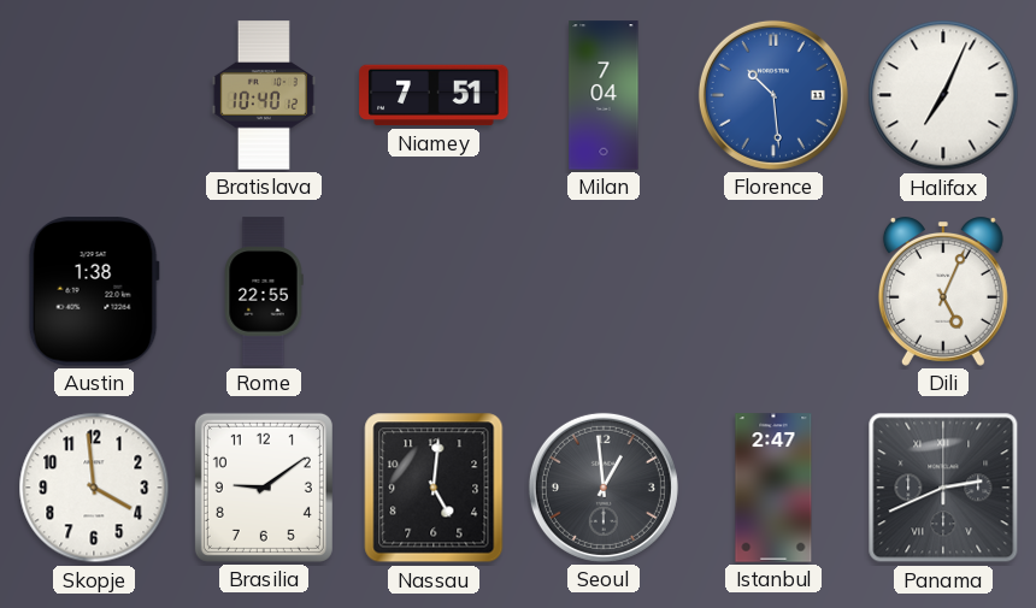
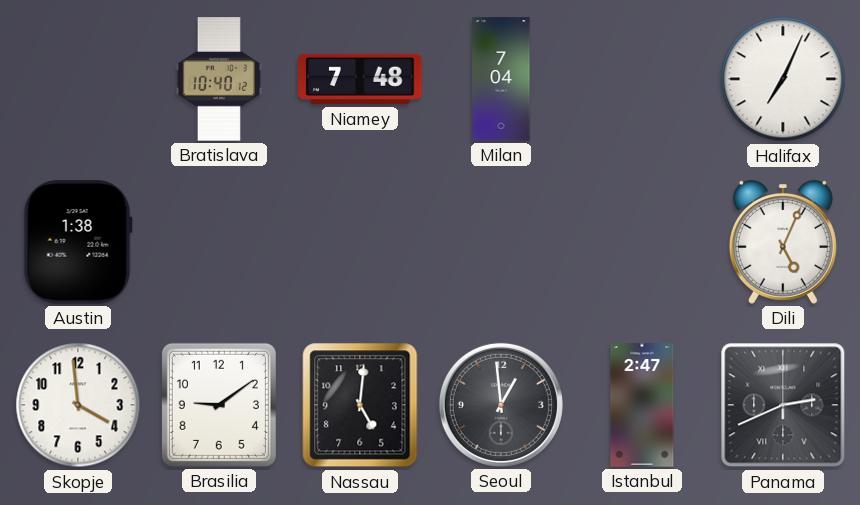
Niamey: 7:51 -> 7:48
Florence: 10:29 -> none
Rome: 22:55 -> none
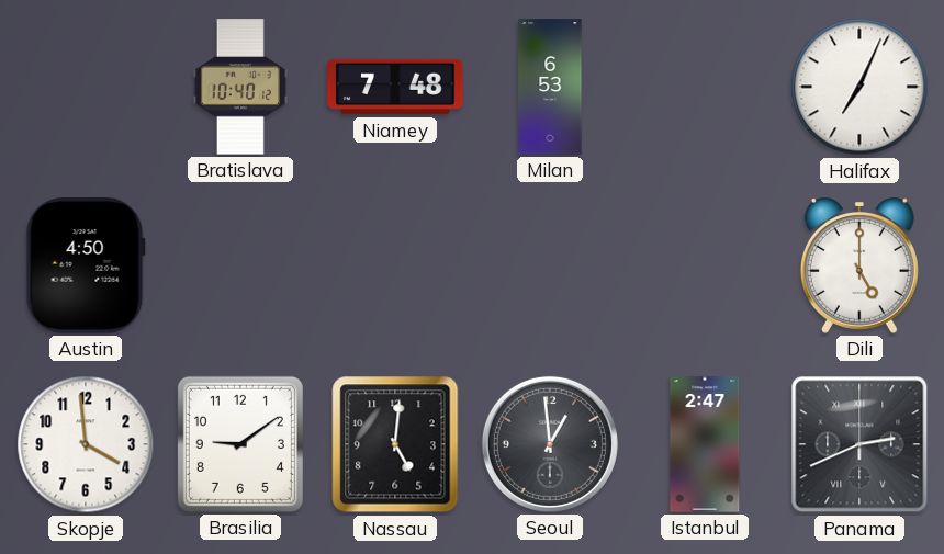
Milan: 7:04 -> 6:53
Austin: 1:38 -> 4:50
Dili: 5:04 -> 5:00
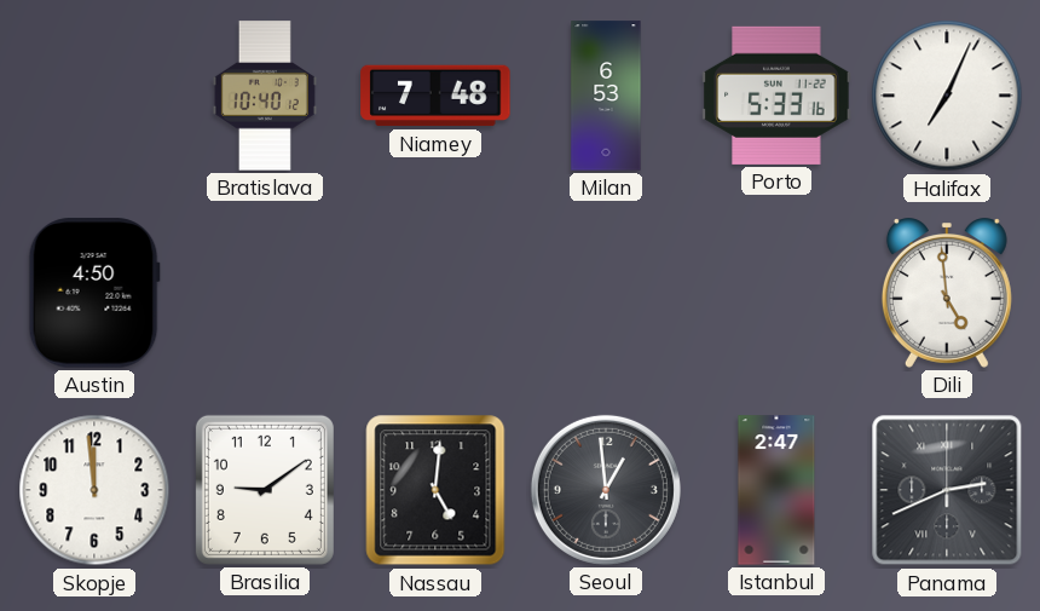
Porto: none -> 5:33
Dili: 5:00 -> 4:59
Skopje: 3:59 -> 11:59
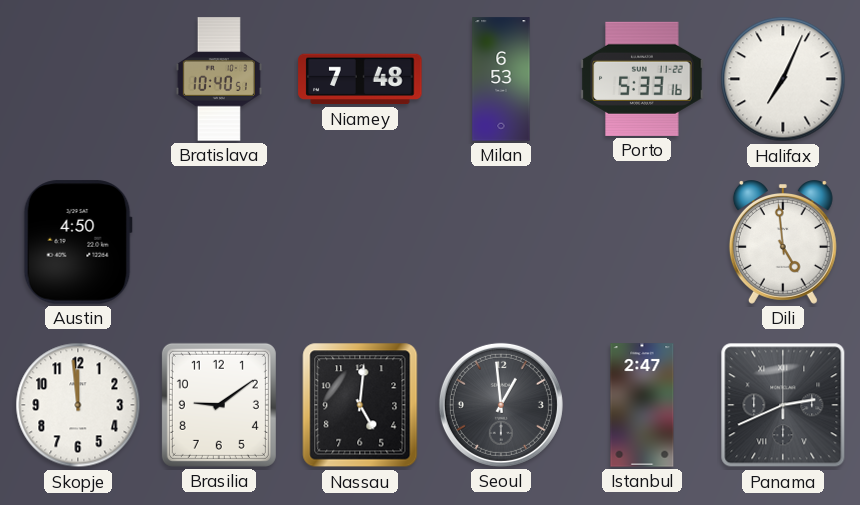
Bratislava: 10:40:12 -> 10:40:51
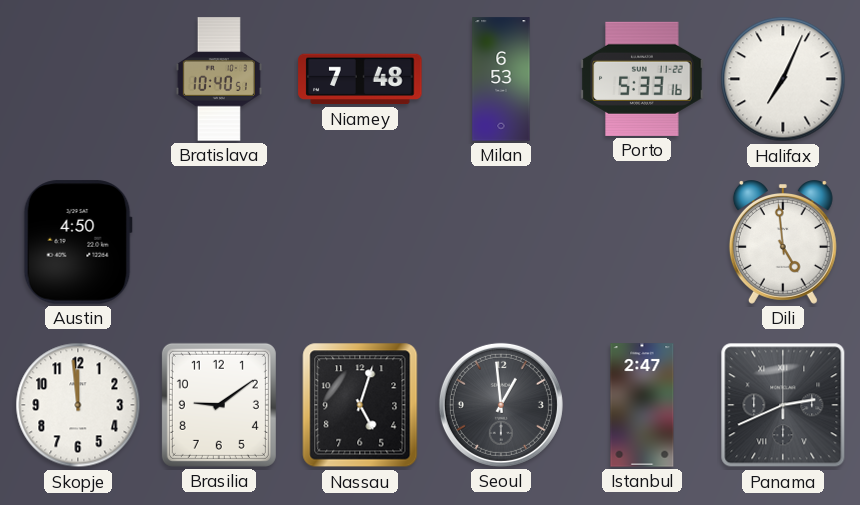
Nassau: 5:01 -> 5:03
